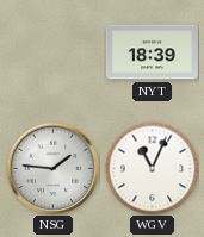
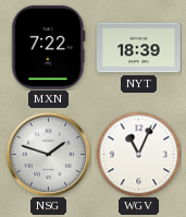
MXN: none -> 7:22
NSG: 1:46 -> 1:48
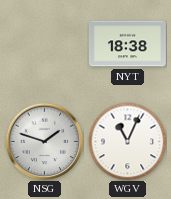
MXN: 7:22 -> none
NYT: 18:39 -> 18:38
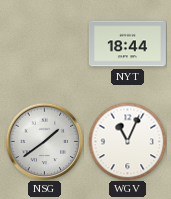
NYT: 18:38 -> 18:44
NSG: 1:48 -> 1:39
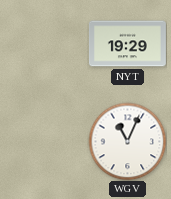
NYT: 18:44 -> 19:29
NSG: 1:39 -> none
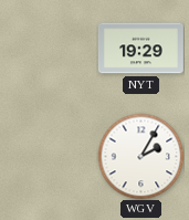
WGV: 11:04 -> 2:05
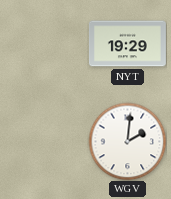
WGV: 2:05 -> 2:01
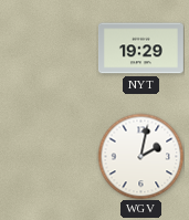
WGV: 2:01 -> 2:02
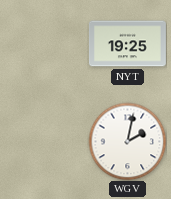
NYT: 19:29 -> 19:25
